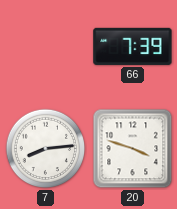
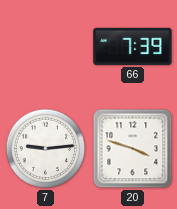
7: 8:14 -> 9:14
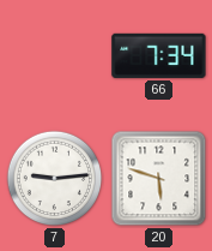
66: 7:39 -> 7:34
20: 3:48 -> 5:48
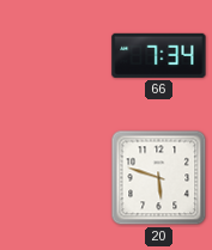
7: 9:14 -> none
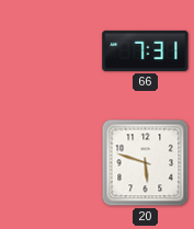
66: 7:34 -> 7:31
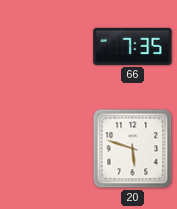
66: 7:31 -> 7:35
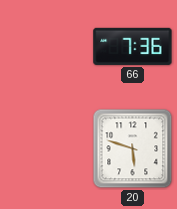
66: 7:35 -> 7:36
